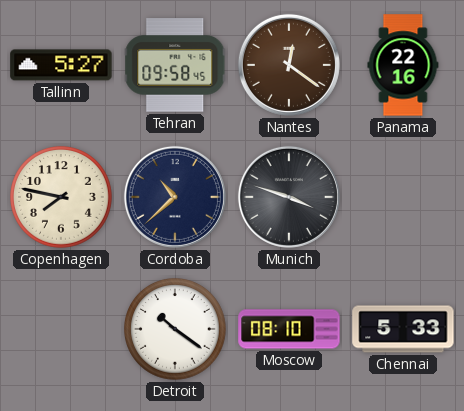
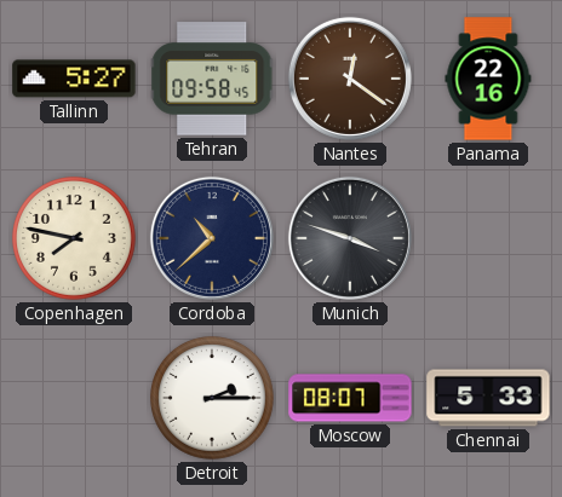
Detroit: 10:21 -> 2:15
Moscow: 08:10 -> 08:07
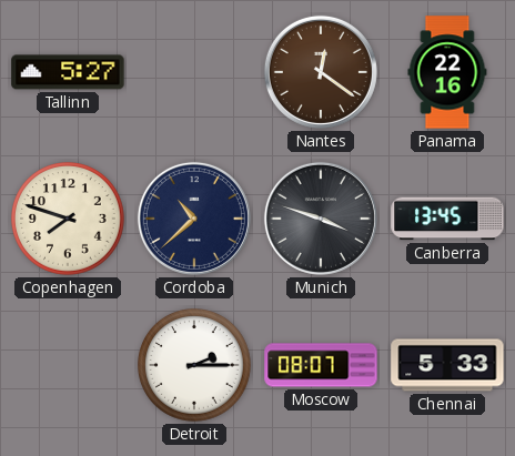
Tehran: 09:58 -> none
Copenhagen: 7:47 -> 7:48
Canberra: none -> 13:45
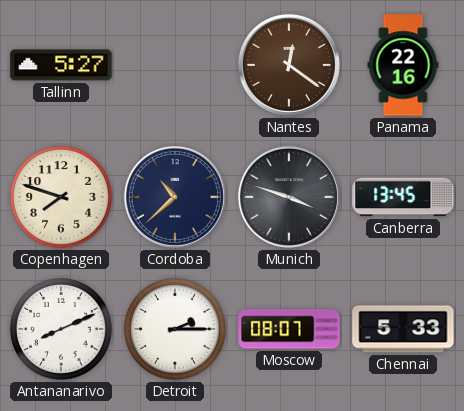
Antananarivo: none -> 8:11
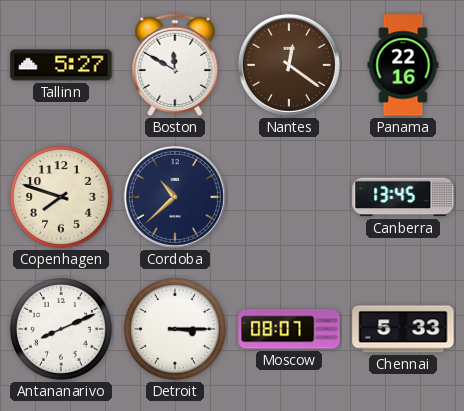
Boston: none -> 11:50
Munich: 3:48 -> none
Detroit: 2:15 -> 3:15
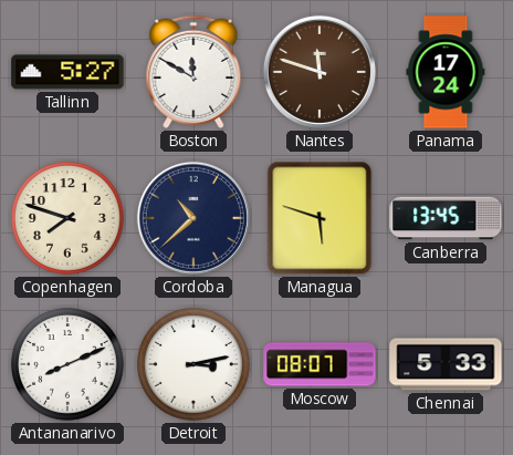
Nantes: 12:21 -> 11:48
Panama: 22:16 -> 17:24
Managua: none -> 5:48
Detroit: 3:15 -> 3:13
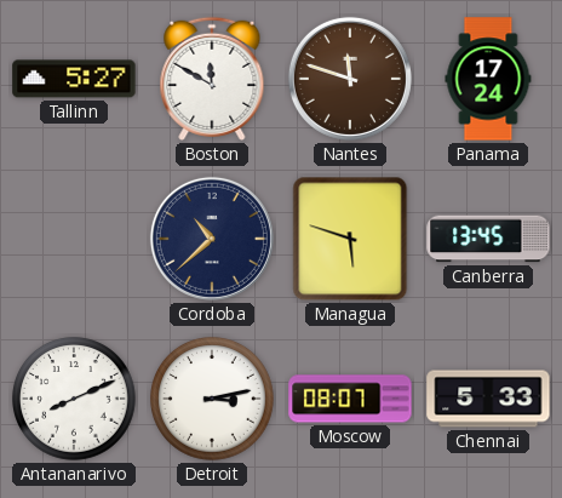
Copenhagen: 7:48 -> none
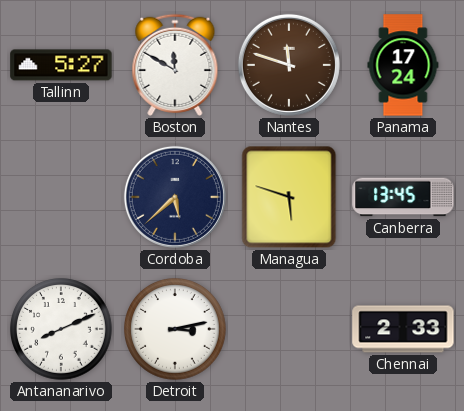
Cordoba: 10:38 -> 5:38
Moscow: 08:07 -> none
Chennai: 5:33 -> 2:33
